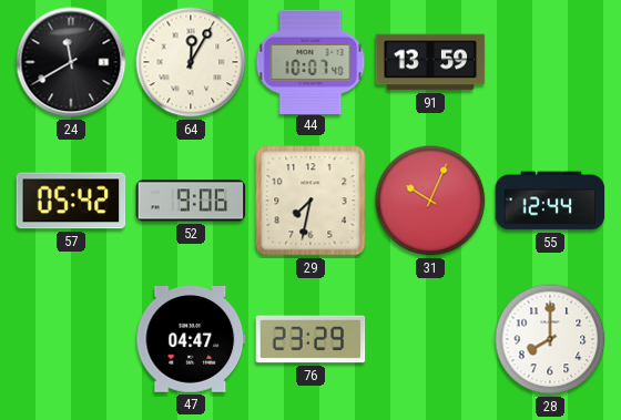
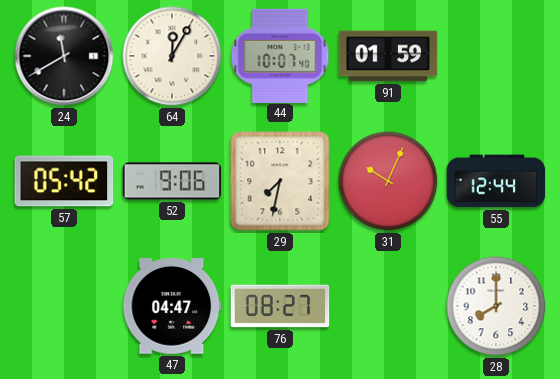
91: 13:59 -> 01:59
76: 23:29 -> 08:27
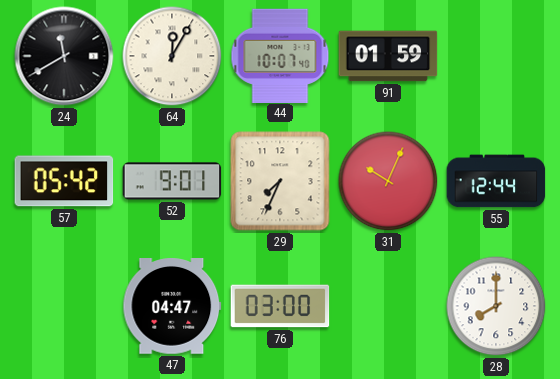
52: 9:06 -> 9:01
29: 7:32 -> 7:34
76: 08:27 -> 03:00
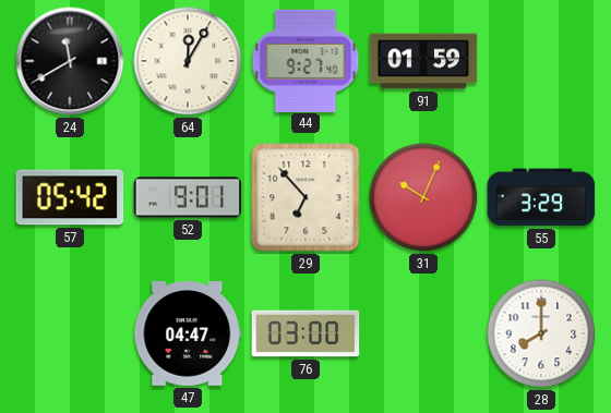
44: 10:07 -> 9:27
29: 7:34 -> 6:53
55: 12:44 -> 3:29
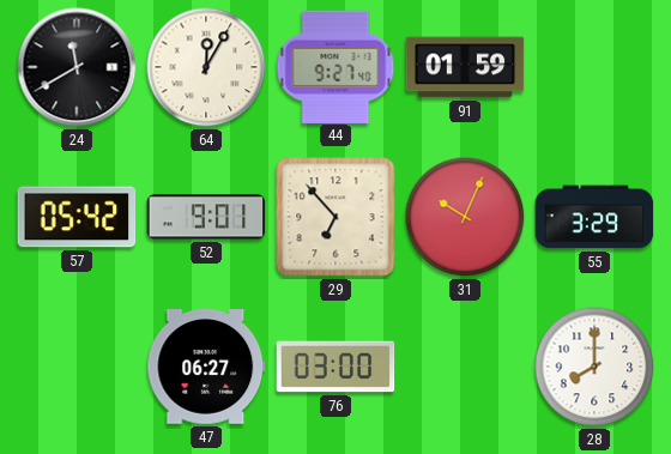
47: 04:47 -> 06:27
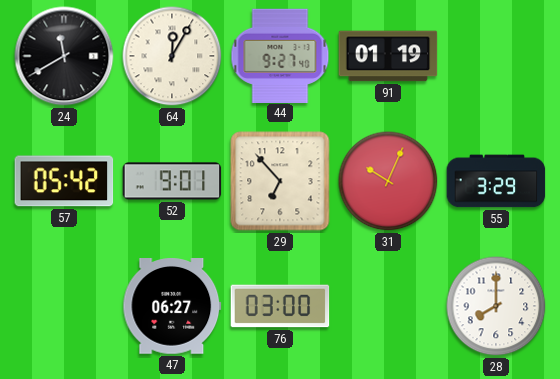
91: 01:59 -> 01:19
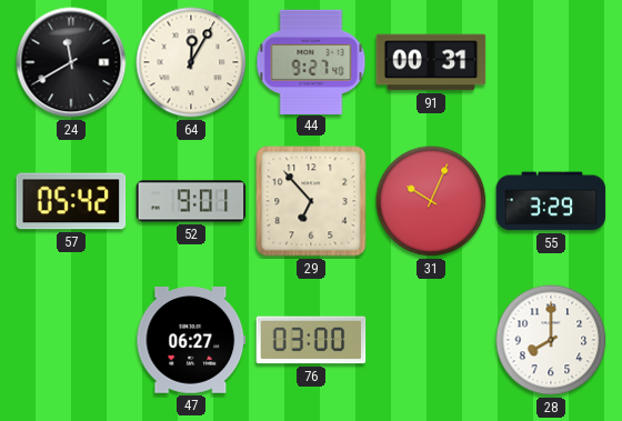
91: 01:19 -> 00:31
